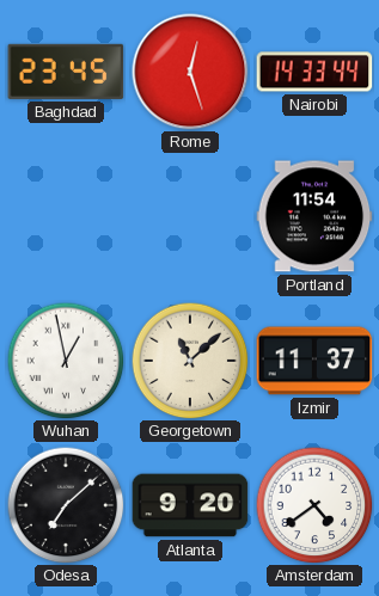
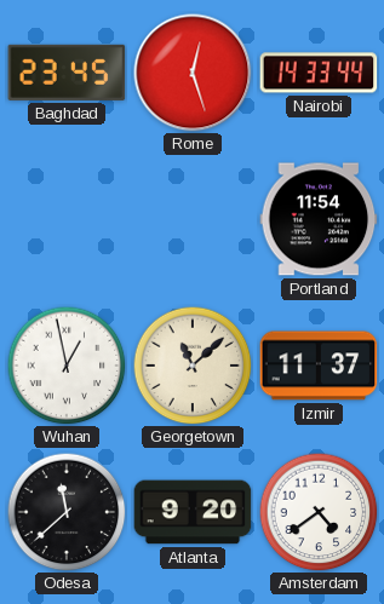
Odesa: 7:08 -> 11:38
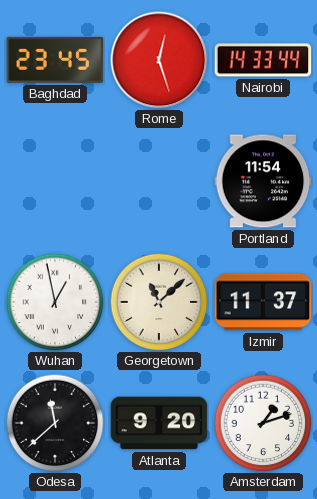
Amsterdam: 4:39 -> 1:12
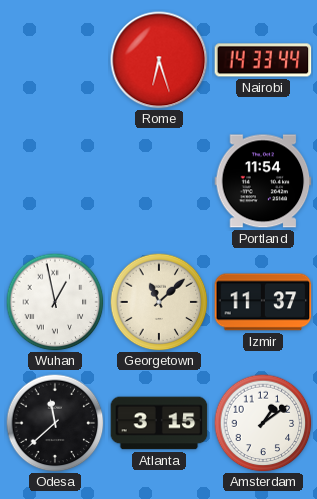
Baghdad: 23:45 -> none
Rome: 12:27 -> 6:27
Atlanta: 9:20 -> 3:15
Amsterdam: 1:12 -> 1:09
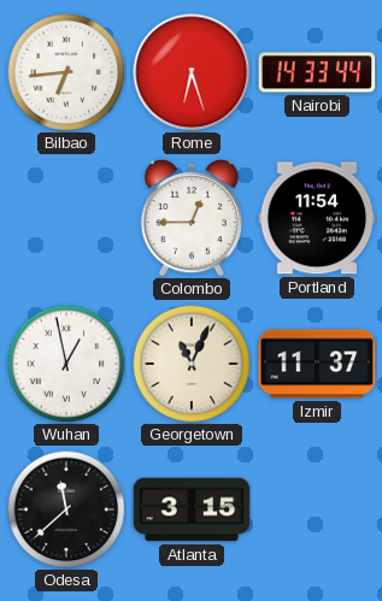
Bilbao: none -> 6:44
Colombo: none -> 12:45
Georgetown: 11:08 -> 11:04
Amsterdam: 1:09 -> none
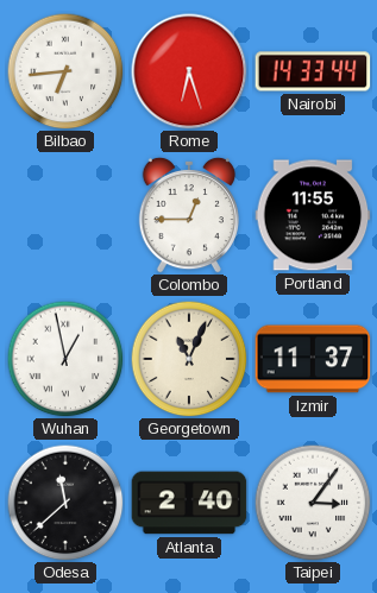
Portland: 11:54 -> 11:55
Atlanta: 3:15 -> 2:40
Taipei: none -> 3:06
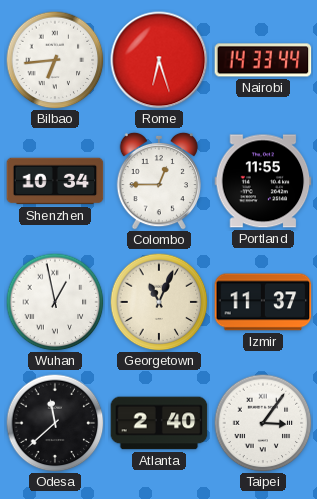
Shenzhen: none -> 10:34
